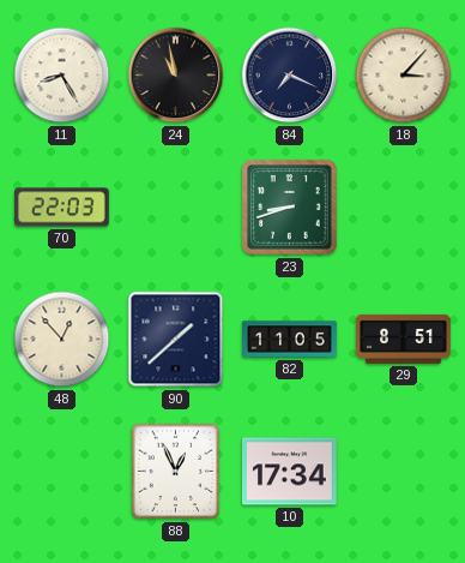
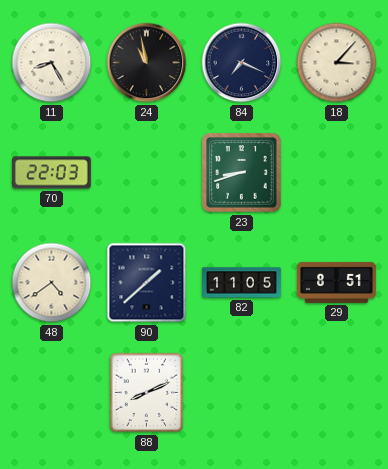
48: 12:53 -> 4:39
88: 12:56 -> 8:11
10: 17:34 -> none
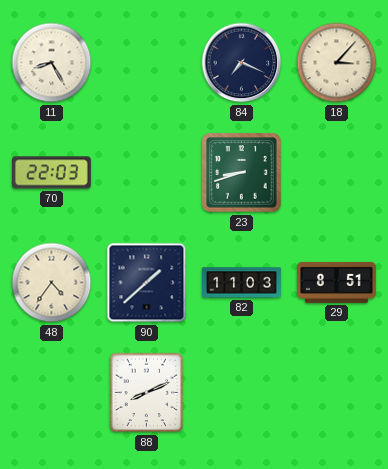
24: 10:58 -> none
48: 4:39 -> 4:36
82: 11:05 -> 11:03
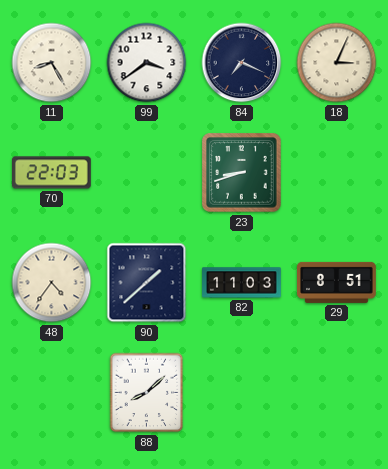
99: none -> 3:39
18: 3:07 -> 3:04
88: 8:11 -> 8:08
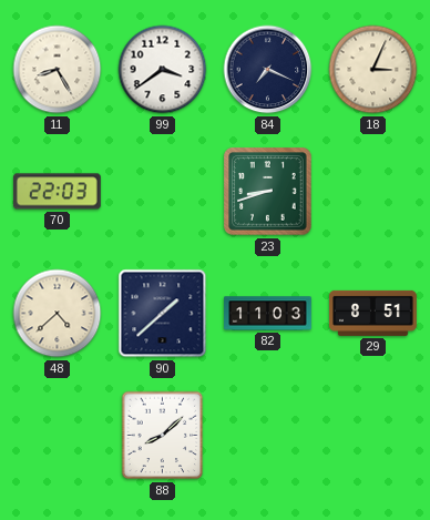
48: 4:36 -> 4:38
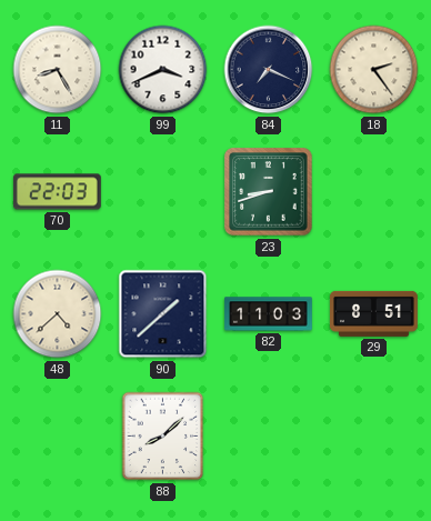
99: 3:39 -> 3:41
18: 3:04 -> 2:24
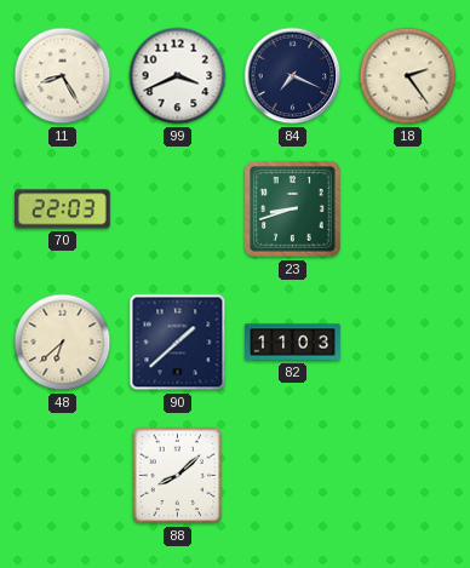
48: 4:38 -> 6:38
29: 8:51 -> none
